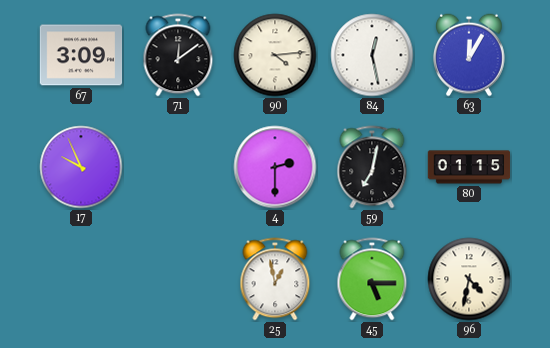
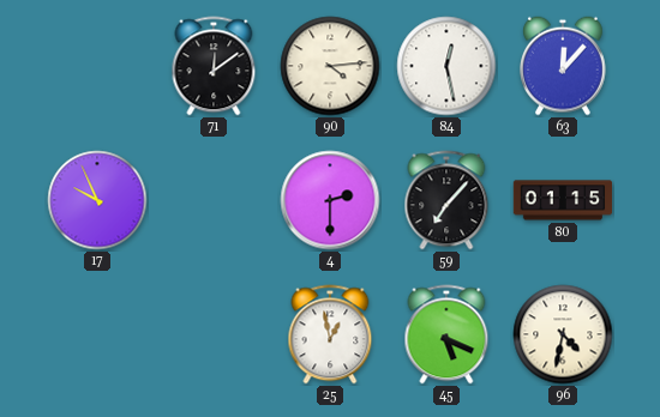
67: 3:09 -> none
63: 12:05 -> 12:07
59: 7:02 -> 7:07
45: 5:15 -> 5:19
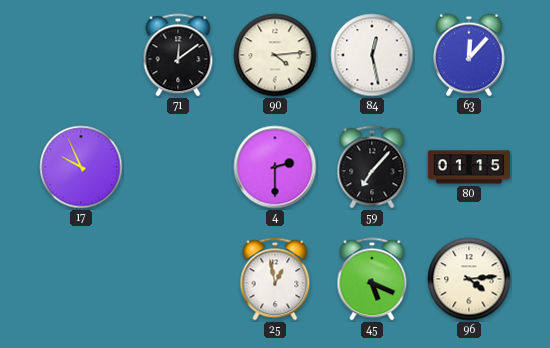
96: 4:32 -> 4:14
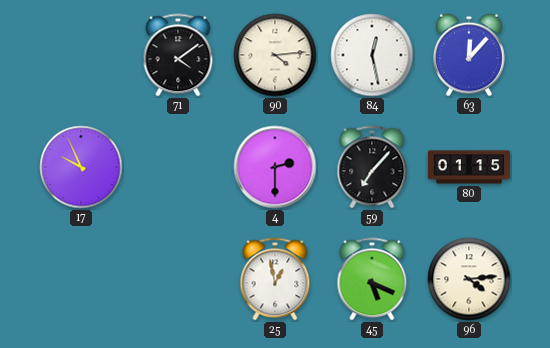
71: 12:09 -> 4:09
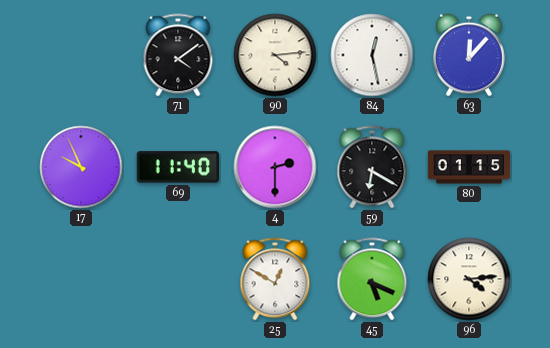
69: none -> 11:40
59: 7:07 -> 6:20
25: 12:58 -> 12:50
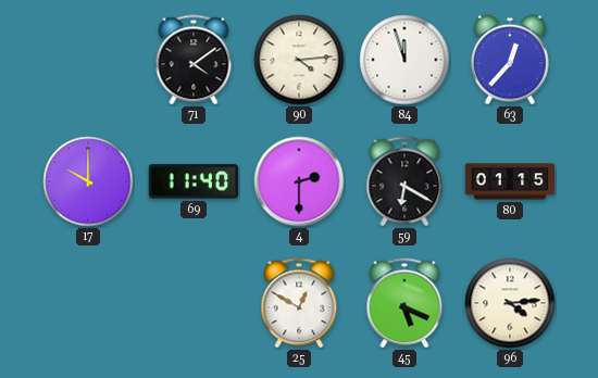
84: 12:28 -> 11:57
63: 12:07 -> 12:37
17: 9:56 -> 10:00
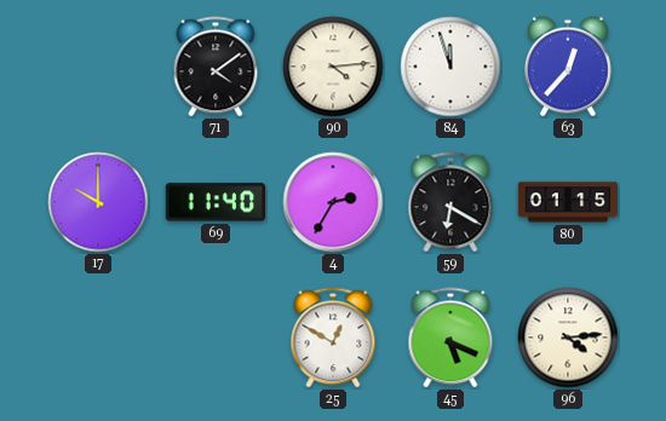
4: 2:30 -> 2:35
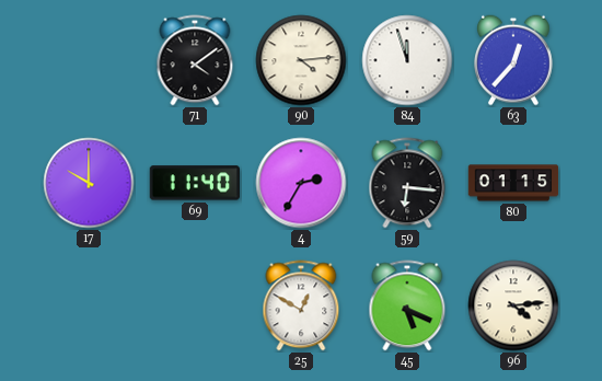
59: 6:20 -> 6:16
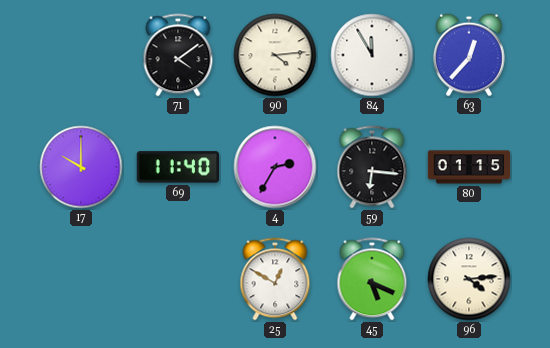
84: 11:57 -> 11:55
